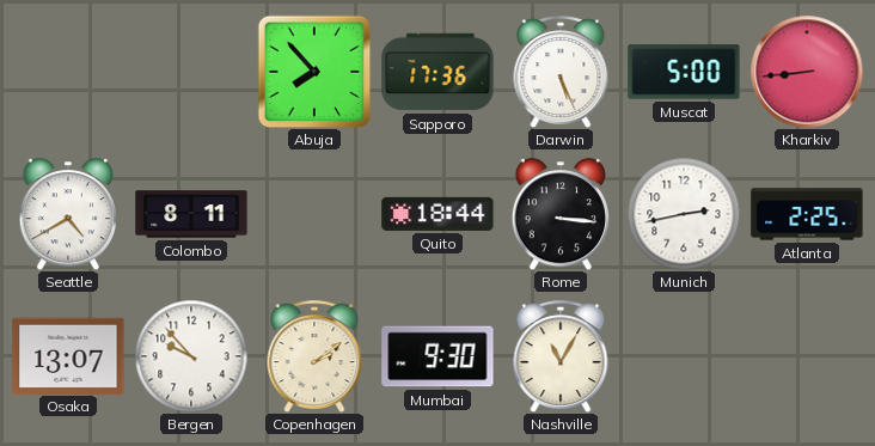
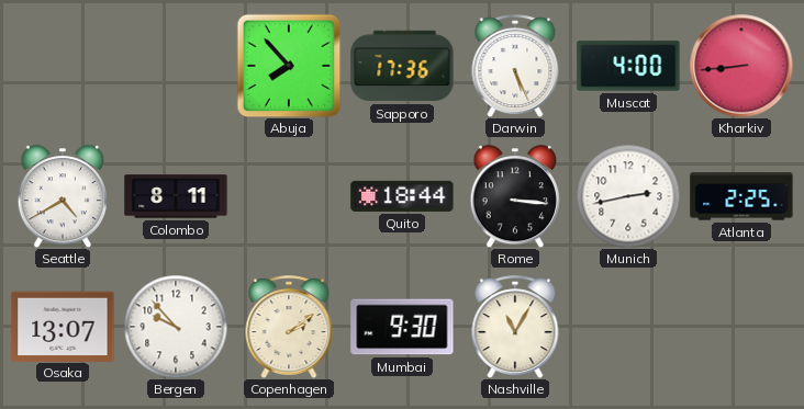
Muscat: 5:00 -> 4:00
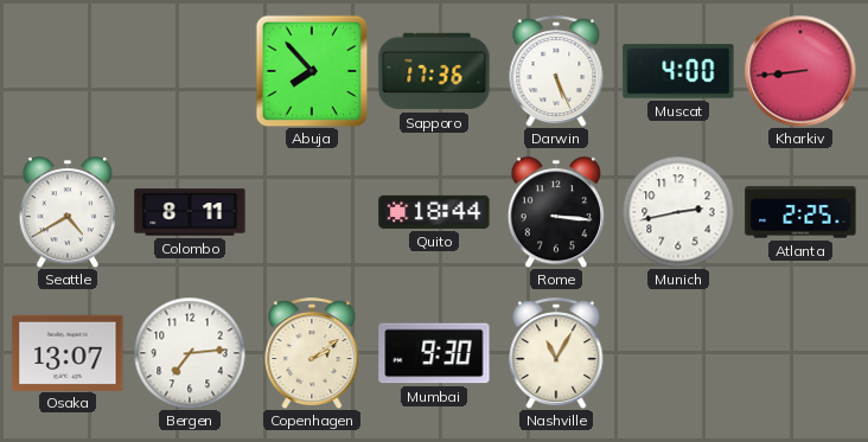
Bergen: 9:53 -> 7:14
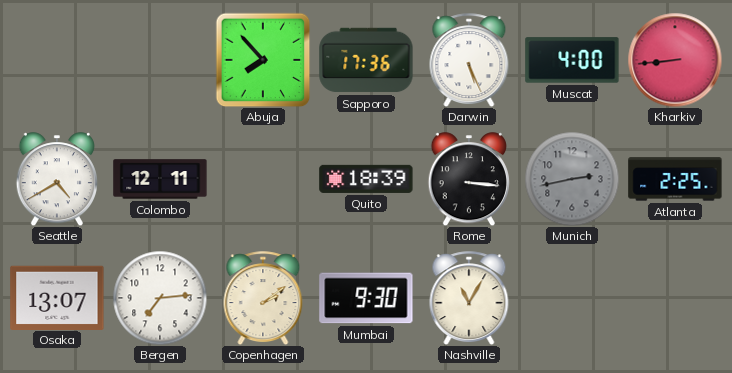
Colombo: 8:11 -> 12:11
Quito: 18:44 -> 18:39
Munich dial: white -> grey
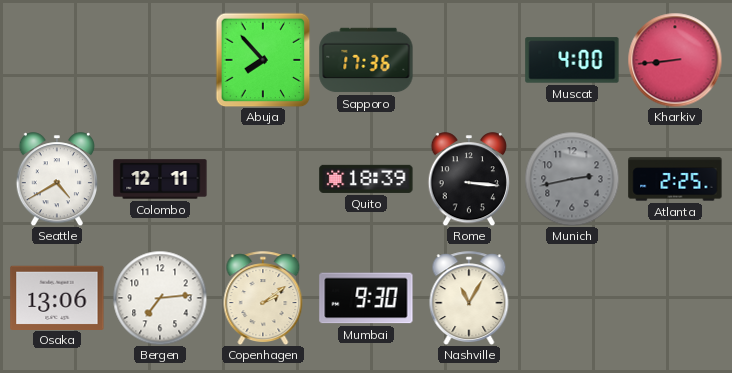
Darwin: 5:26 -> none
Osaka: 13:07 -> 13:06
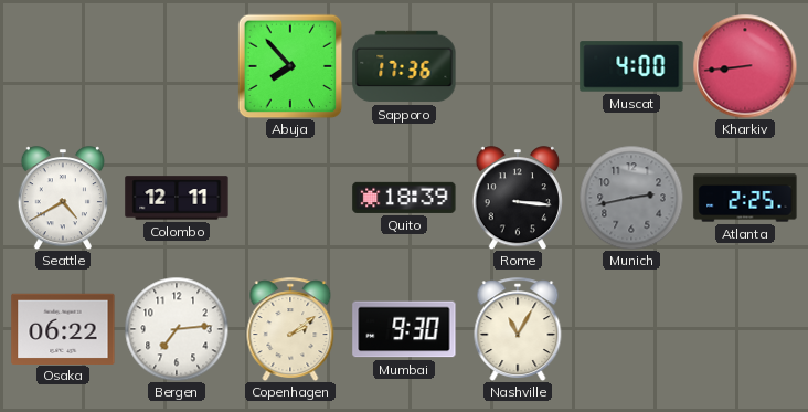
Osaka: 13:06 -> 06:22
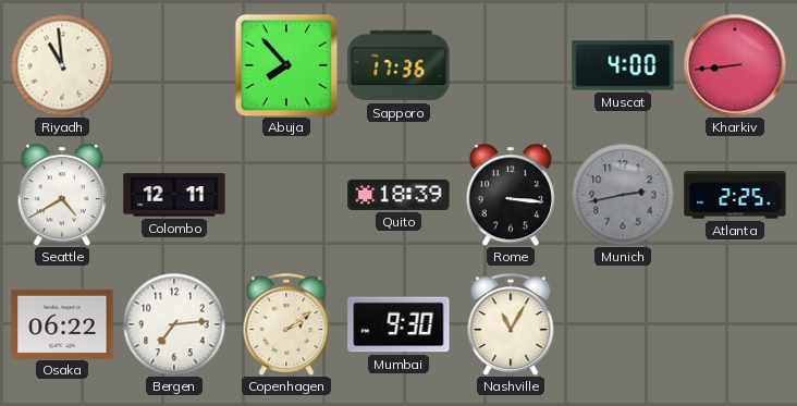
Riyadh: none -> 10:59
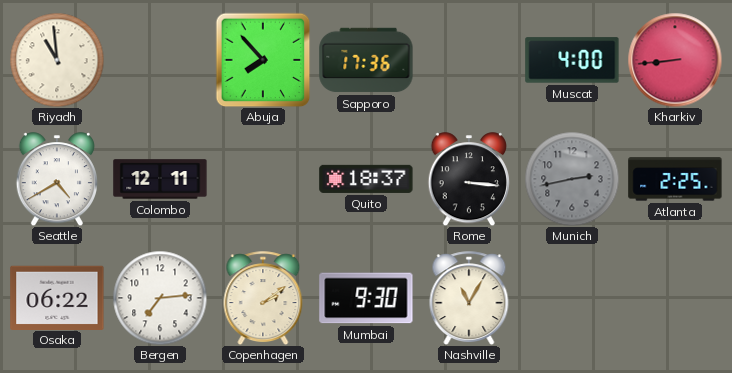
Quito: 18:39 -> 18:37
